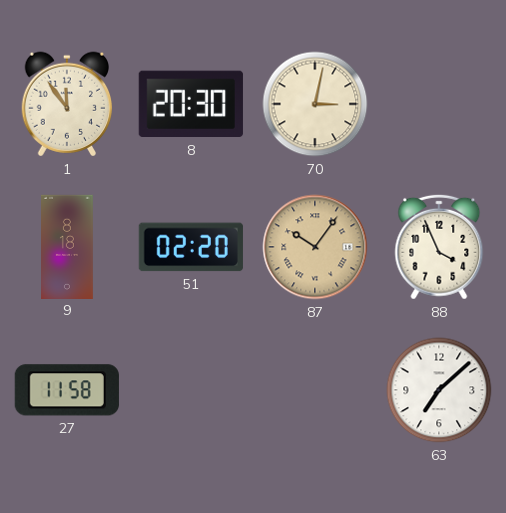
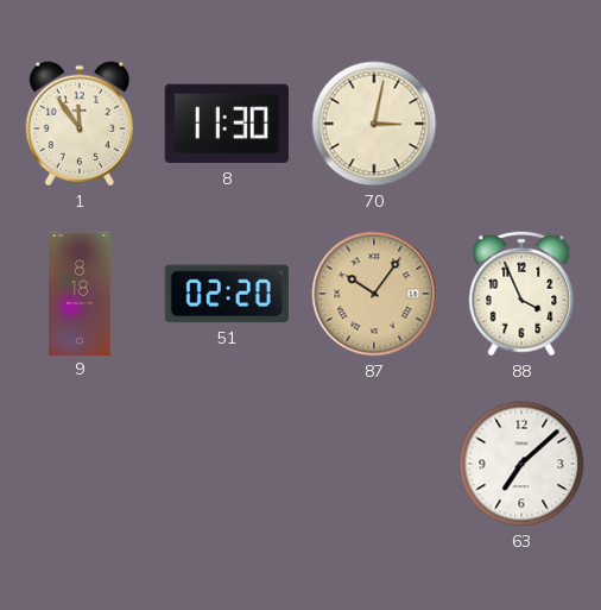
8: 20:30 -> 11:30
27: 11:58 -> none
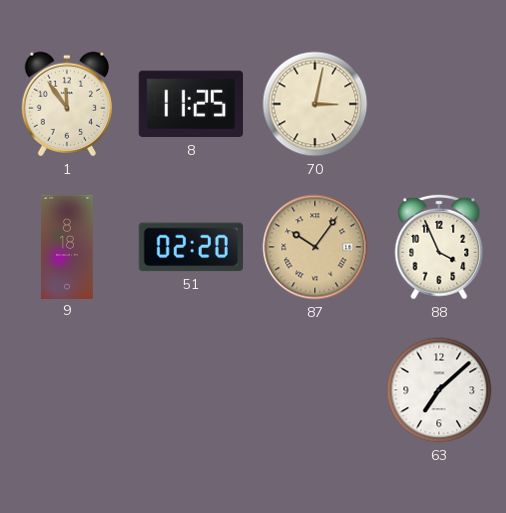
8: 11:30 -> 11:25
